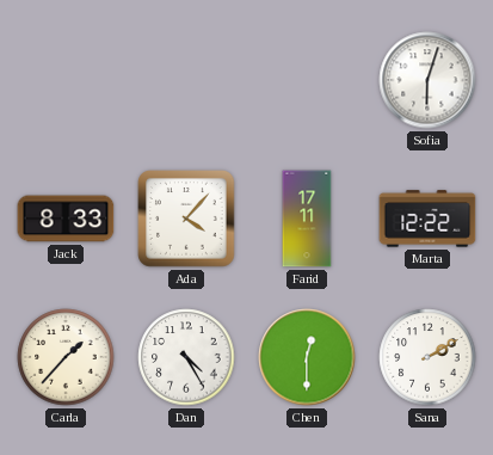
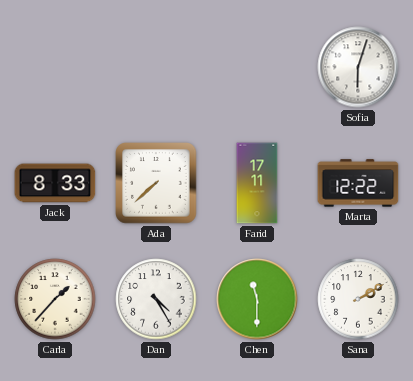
Ada: 4:07 -> 7:38
Chen: 12:30 -> 11:30
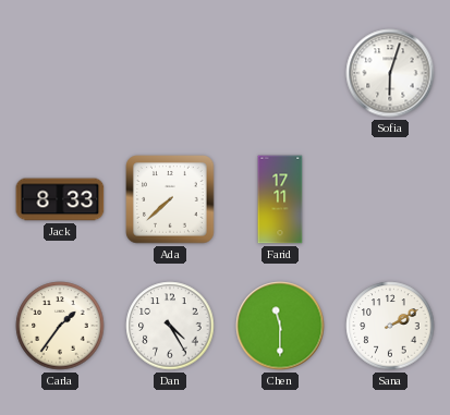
Marta: 12:22 -> none
Carla: 1:37 -> 1:36
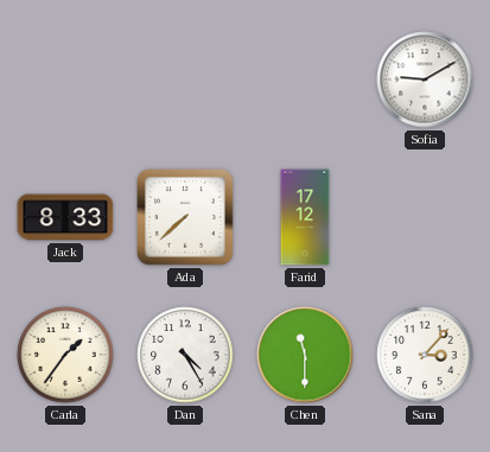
Sofia: 6:03 -> 9:10
Farid: 17:11 -> 17:12
Sana: 2:10 -> 3:07
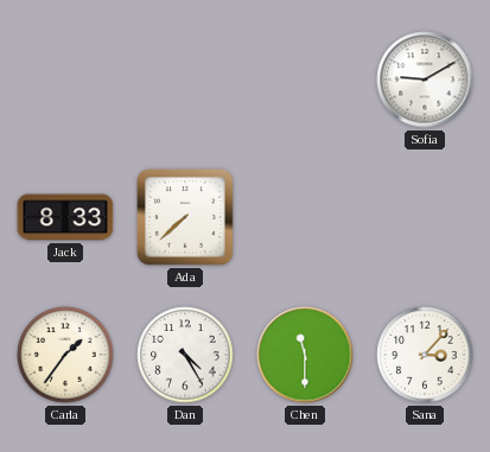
Farid: 17:12 -> none
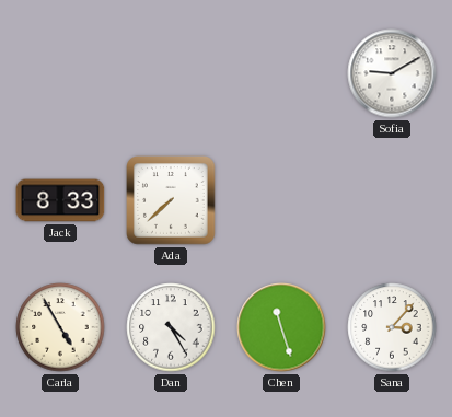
Carla: 1:36 -> 4:55
Chen: 11:30 -> 11:27
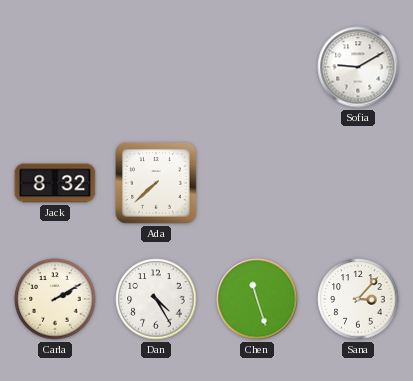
Jack: 8:33 -> 8:32
Carla: 4:55 -> 2:10
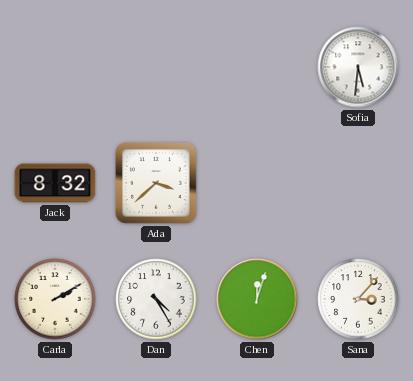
Sofia: 9:10 -> 5:31
Ada: 7:38 -> 3:38
Chen: 11:27 -> 12:03
